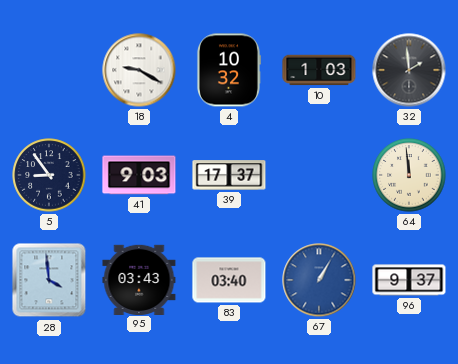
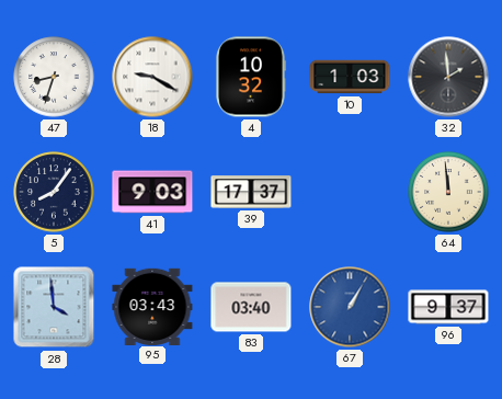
47: none -> 8:33
5: 8:54 -> 8:06
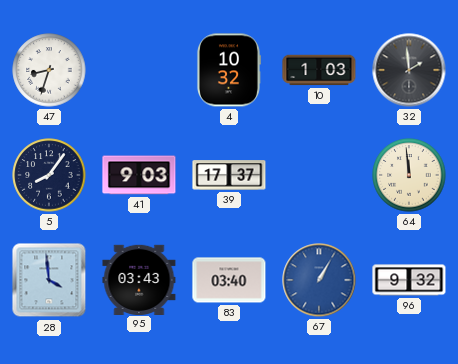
18: 9:20 -> none
96: 9:37 -> 9:32
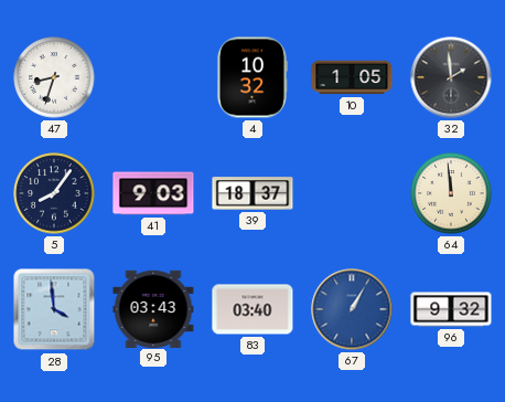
10: 1:03 -> 1:05
39: 17:37 -> 18:37
